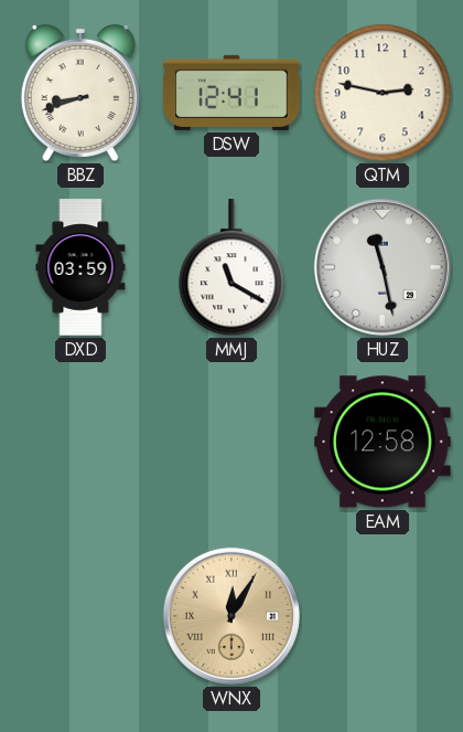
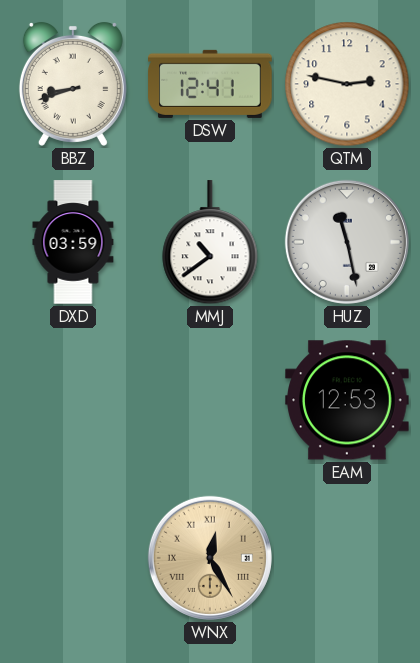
MMJ: 11:20 -> 10:39
EAM: 12:58 -> 12:53
WNX: 12:05 -> 12:25
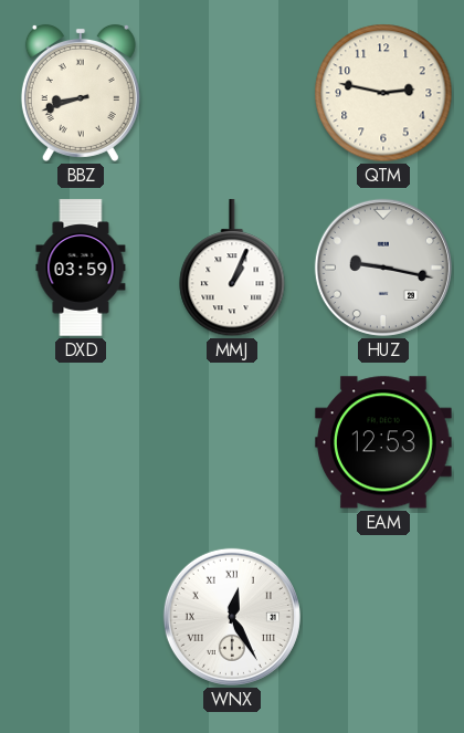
DSW: 12:41 -> none
MMJ: 10:39 -> 1:04
HUZ: 11:28 -> 9:17
WNX dial: champagne -> white
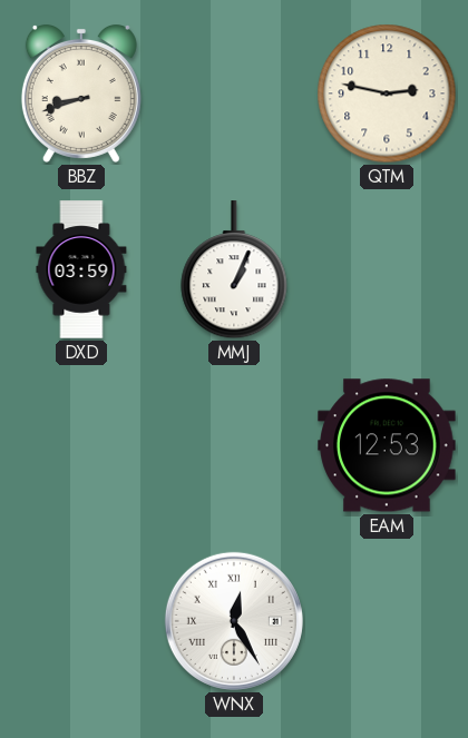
HUZ: 9:17 -> none
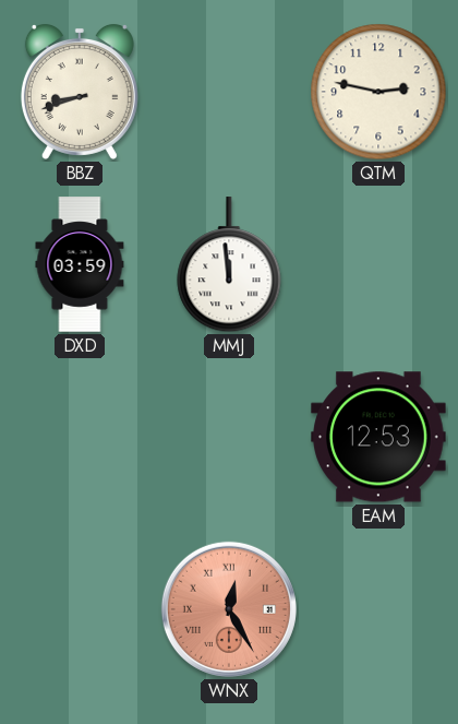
MMJ: 1:04 -> 11:59
WNX dial: white -> salmon
